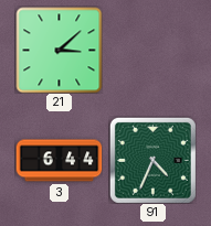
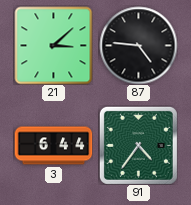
87: none -> 4:46
91: 4:34 -> 4:36
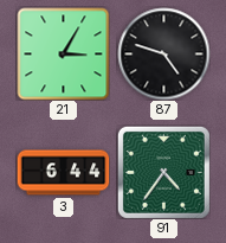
21: 3:08 -> 3:05
87: 4:46 -> 4:48
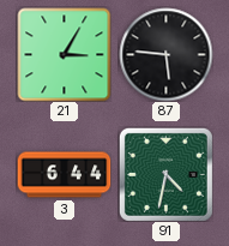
87: 4:48 -> 5:46
91: 4:36 -> 4:32
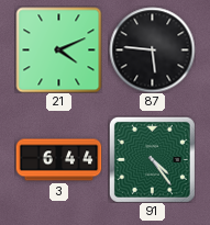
21: 3:05 -> 4:11
91: 4:32 -> 4:24
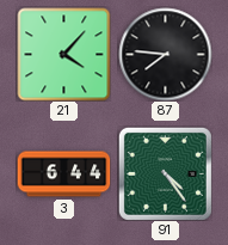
21: 4:11 -> 4:07
87: 5:46 -> 7:46
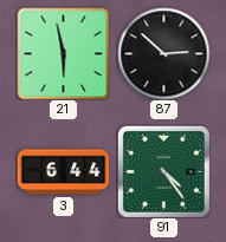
21: 4:07 -> 5:58
87: 7:46 -> 2:52
